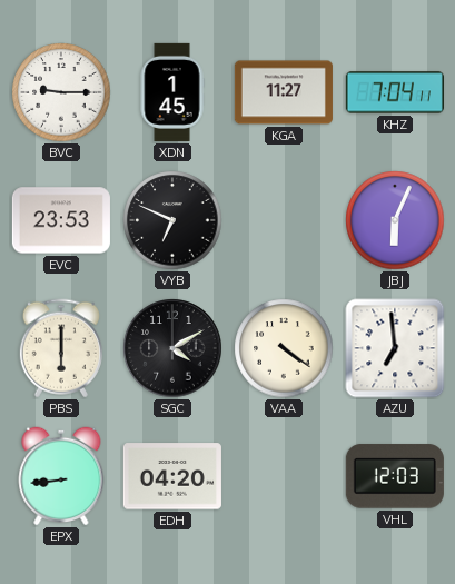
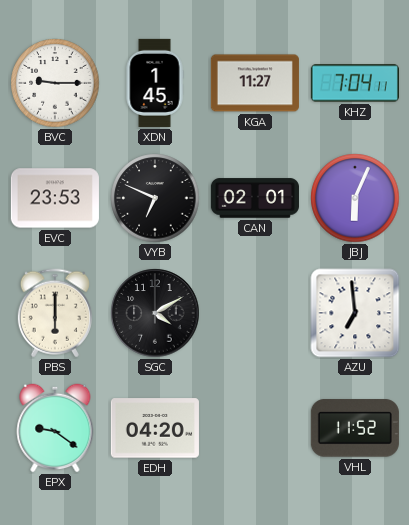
CAN: none -> 02:01
VAA: 4:21 -> none
EPX: 8:44 -> 9:21
VHL: 12:03 -> 11:52
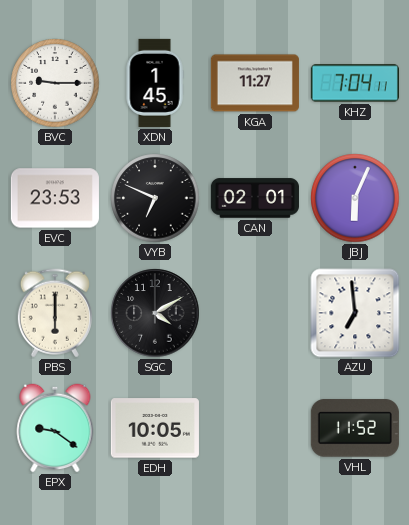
EDH: 04:20 -> 10:05
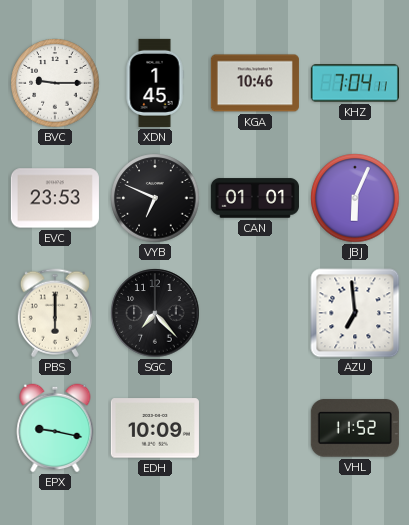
KGA: 11:27 -> 10:46
CAN: 02:01 -> 01:01
SGC: 4:10 -> 7:23
EPX: 9:21 -> 9:17
EDH: 10:05 -> 10:09
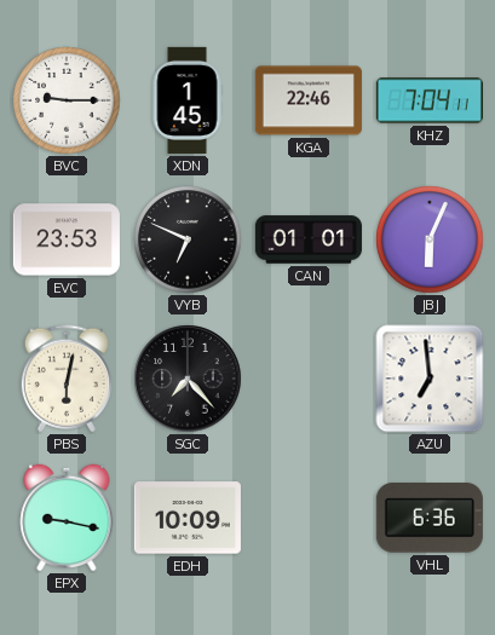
KGA: 10:46 -> 22:46
PBS: 6:00 -> 6:02
VHL: 11:52 -> 6:36
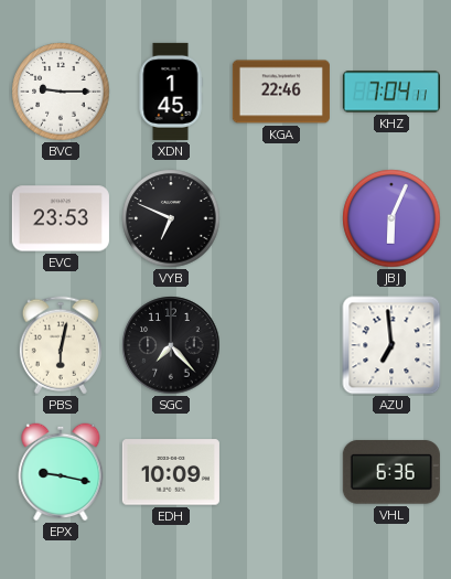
CAN: 01:01 -> none
